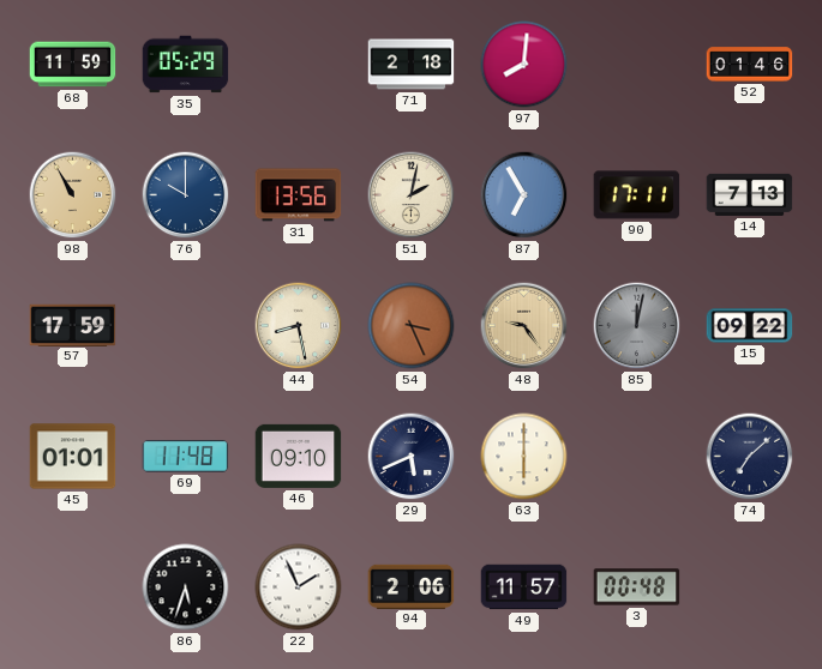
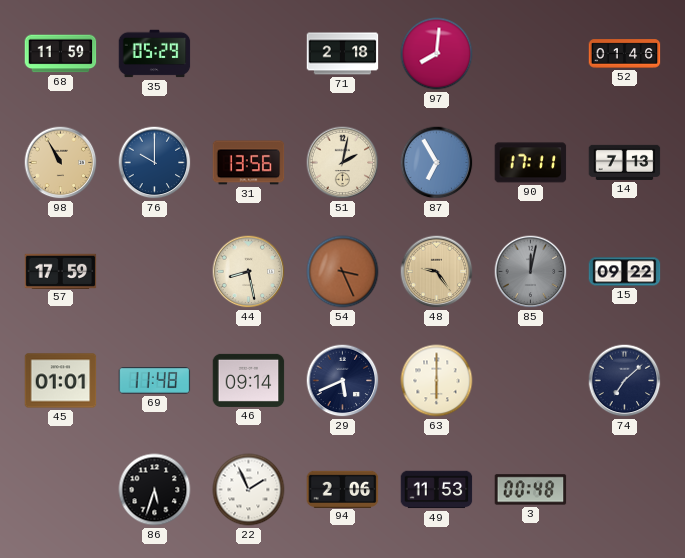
46: 09:10 -> 09:14
49: 11:57 -> 11:53
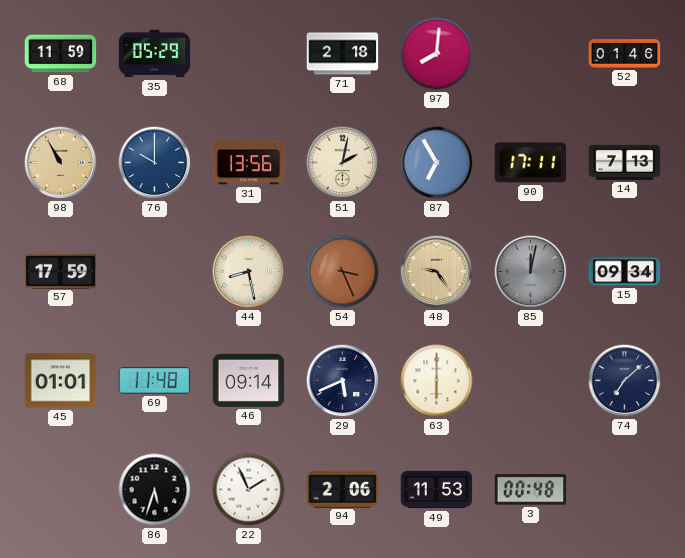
15: 09:22 -> 09:34
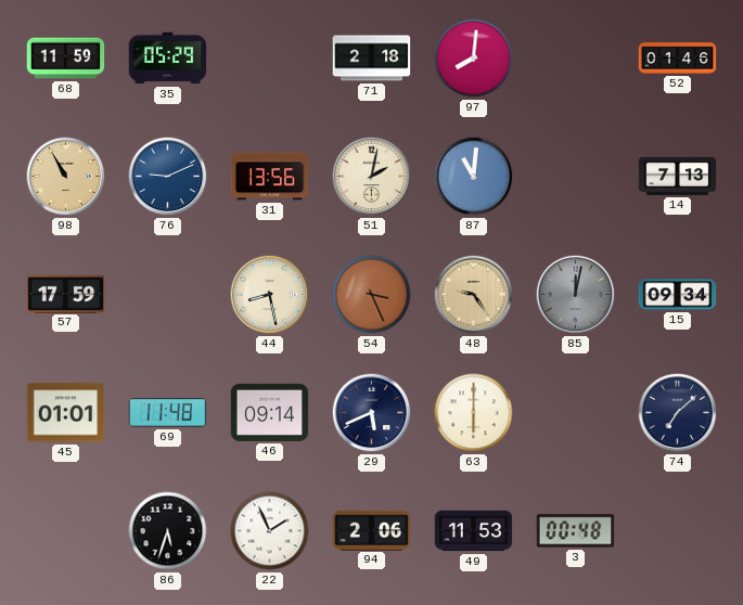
76: 10:00 -> 9:11
87: 6:55 -> 11:01
90: 17:11 -> none
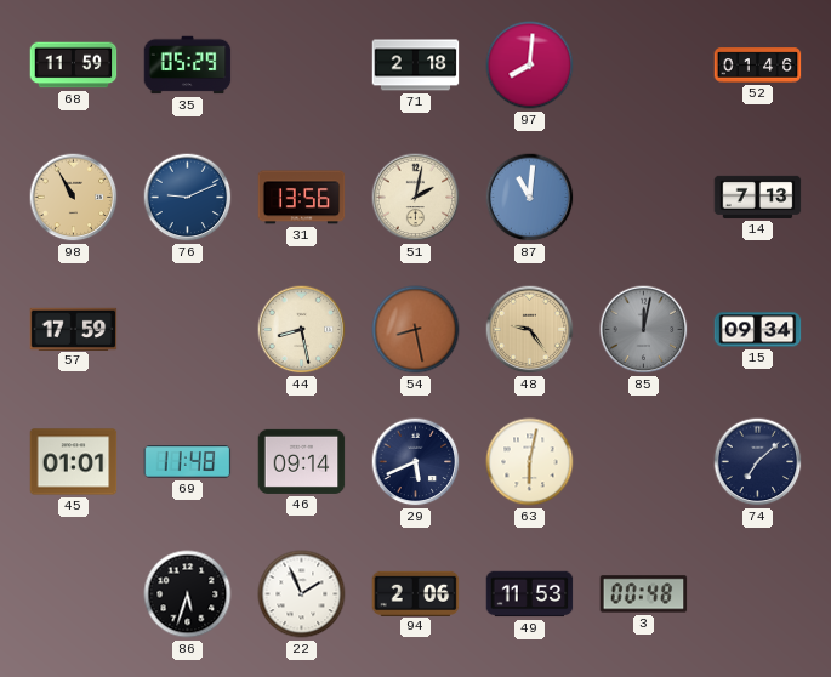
54: 3:26 -> 8:28
63: 6:00 -> 6:02
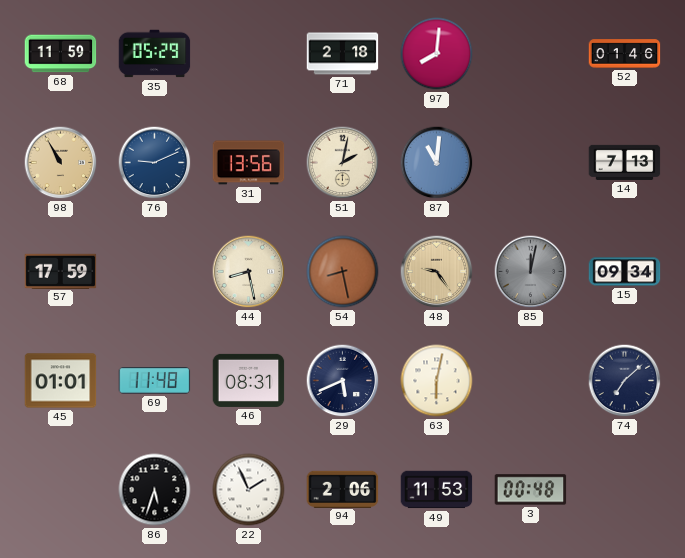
46: 09:14 -> 08:31
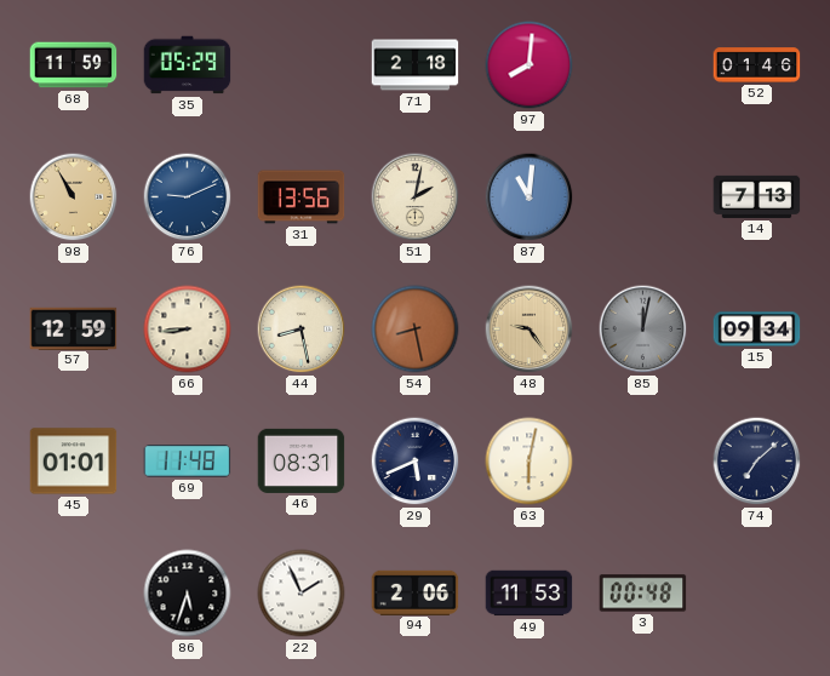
57: 17:59 -> 12:59
66: none -> 8:44
